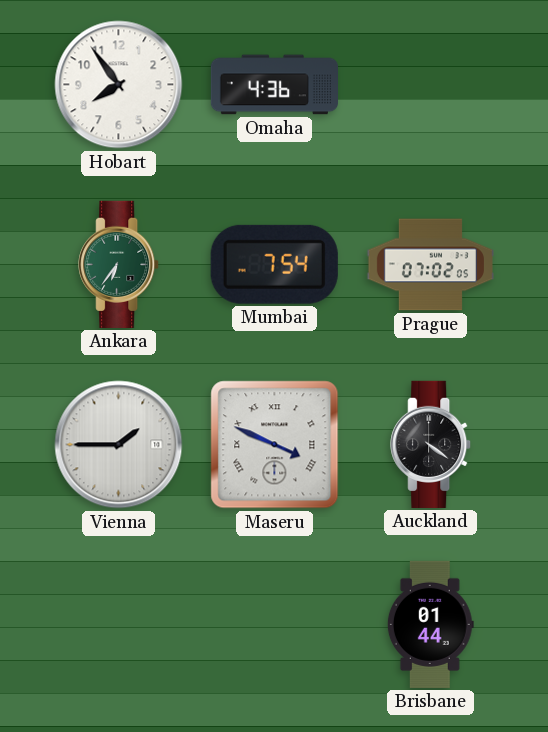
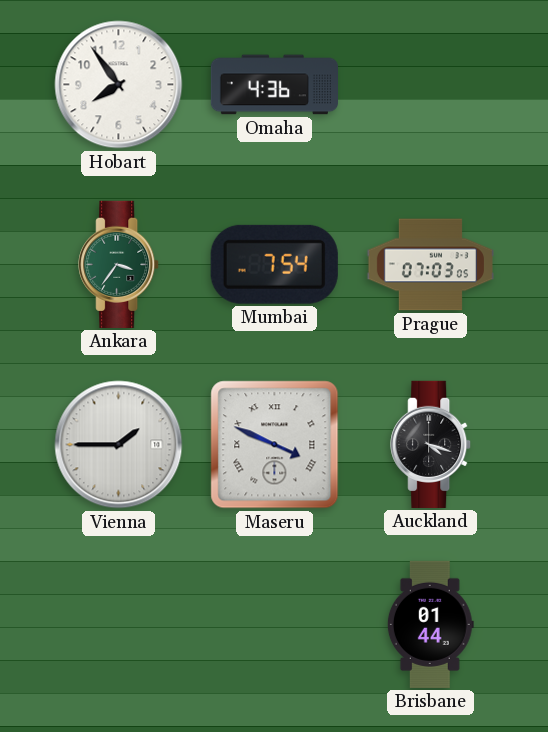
Ankara: 6:36 -> 3:36
Prague: 07:02 -> 07:03
Auckland: 4:21 -> 4:18
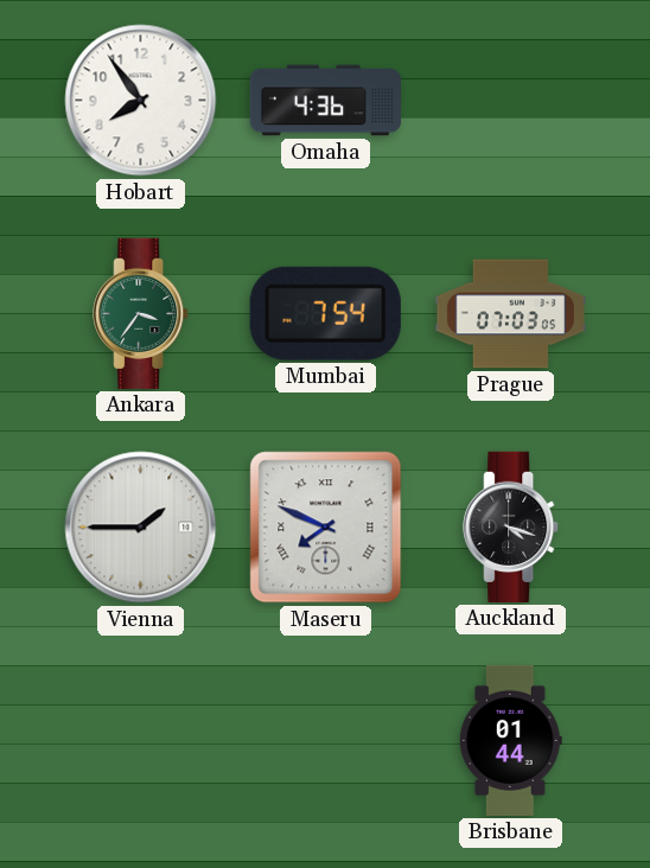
Maseru: 3:49 -> 7:49
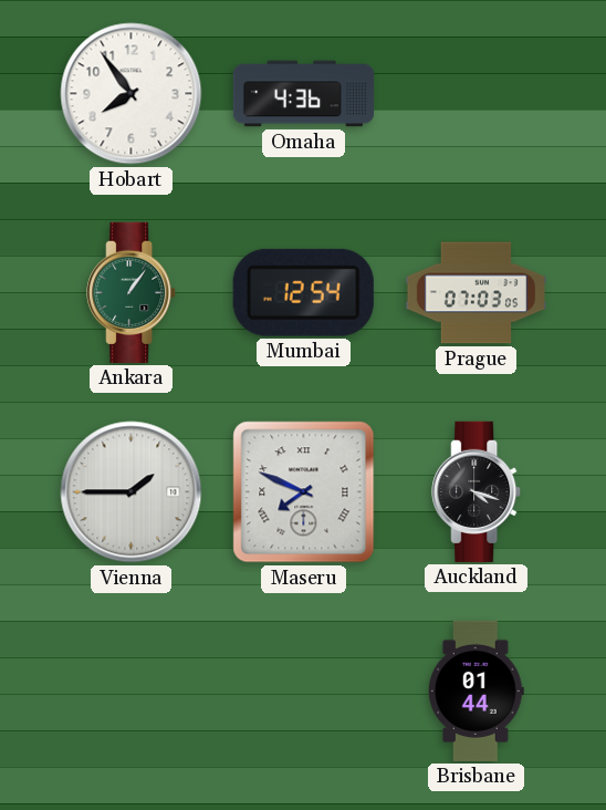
Ankara: 3:36 -> 1:06
Mumbai: 7:54 -> 12:54
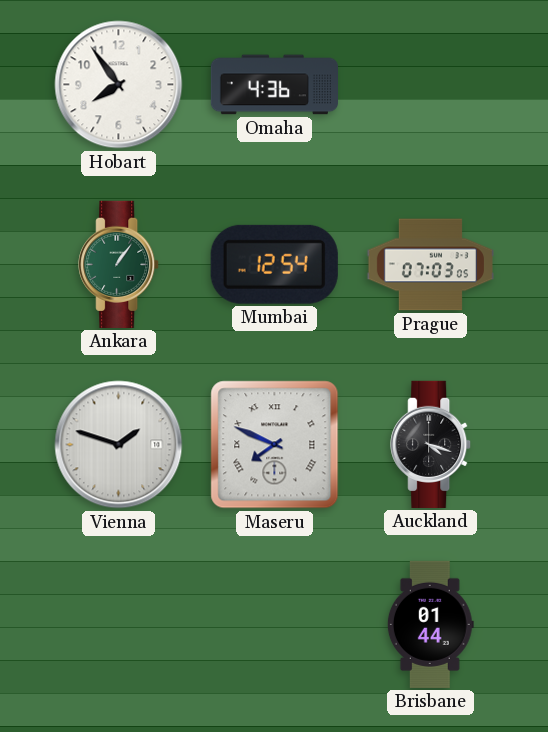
Vienna: 1:45 -> 1:48
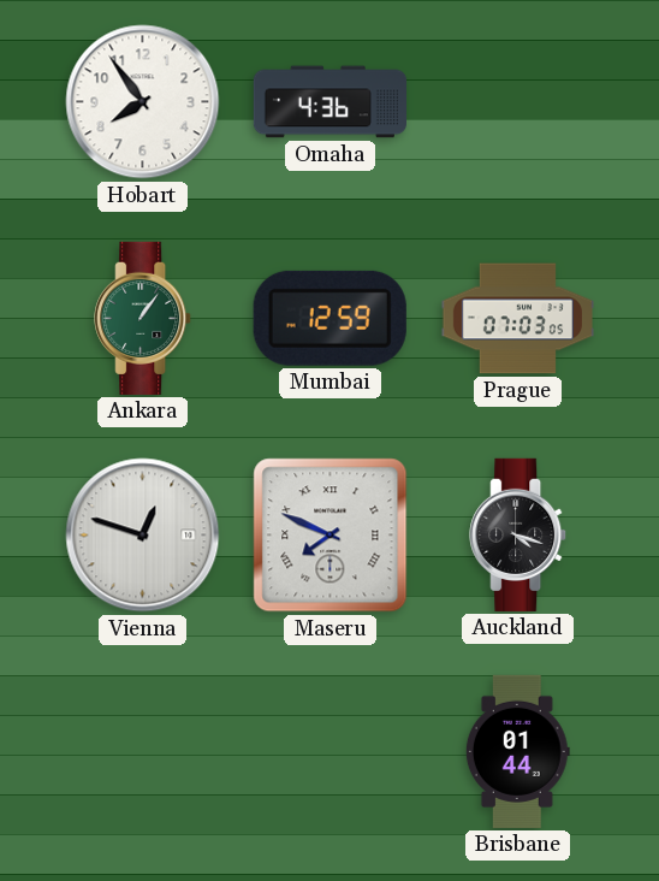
Mumbai: 12:54 -> 12:59
Vienna: 1:48 -> 12:48
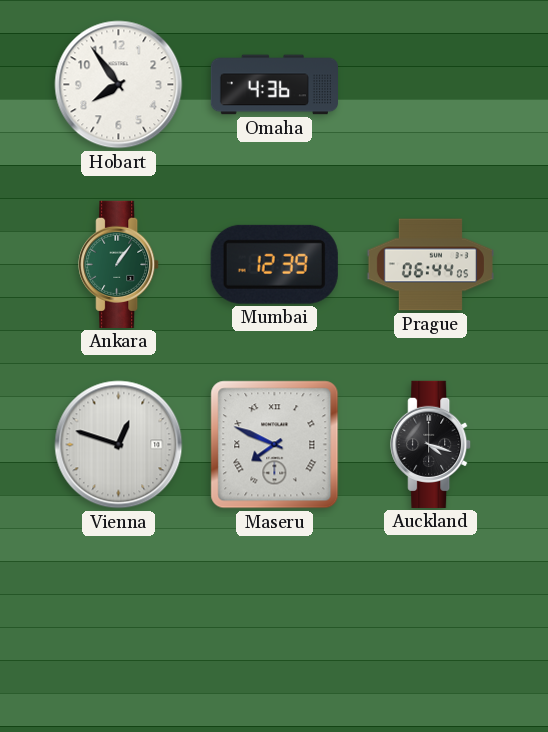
Mumbai: 12:59 -> 12:39
Prague: 07:03 -> 06:44
Brisbane: 01:44 -> none
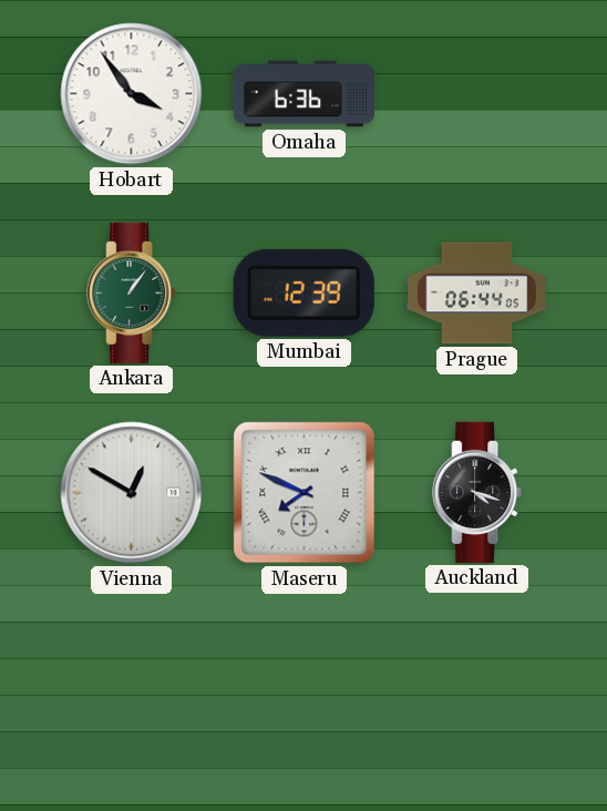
Hobart: 7:54 -> 3:54
Omaha: 4:36 -> 6:36
Vienna: 12:48 -> 12:50
